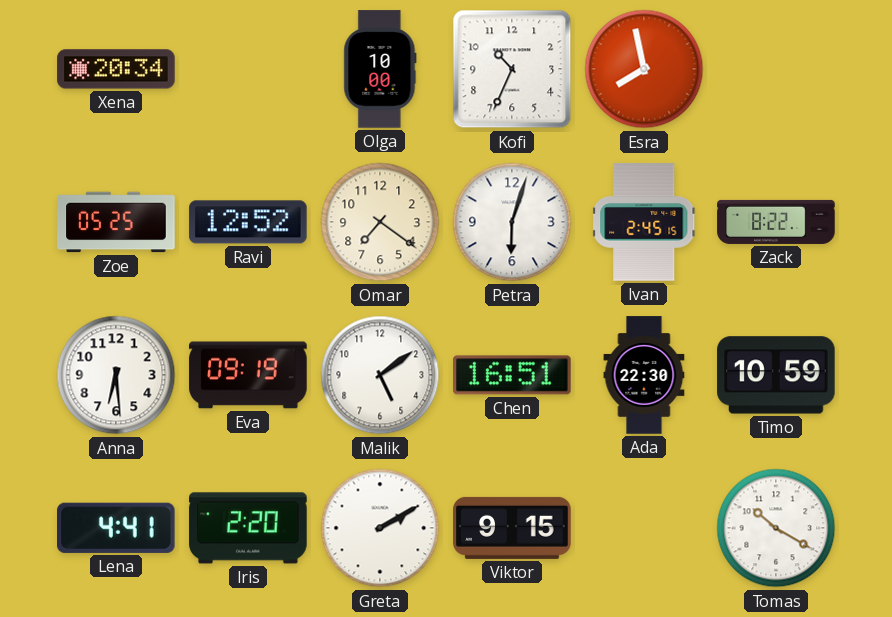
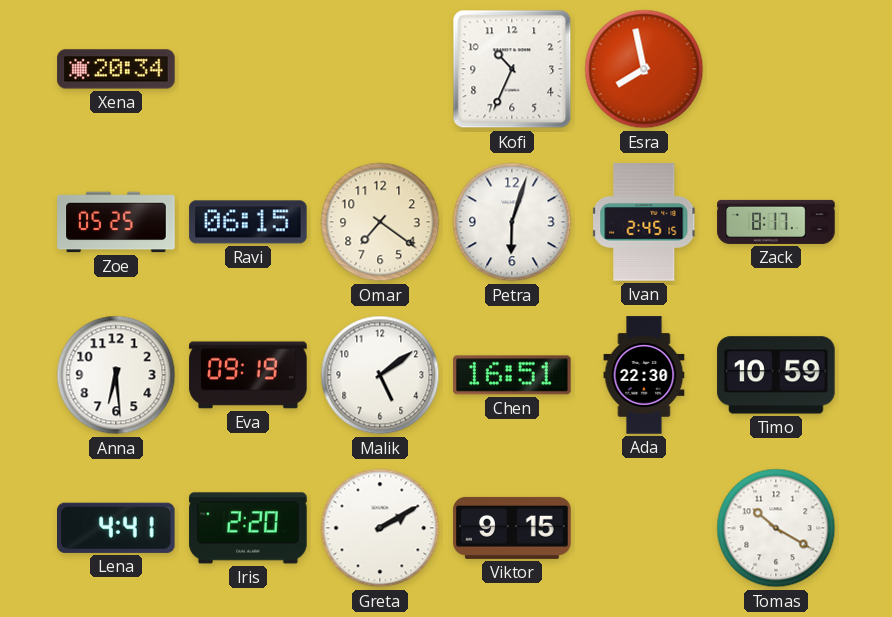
Olga: 10:00 -> none
Ravi: 12:52 -> 06:15
Zack: 8:22 -> 8:17
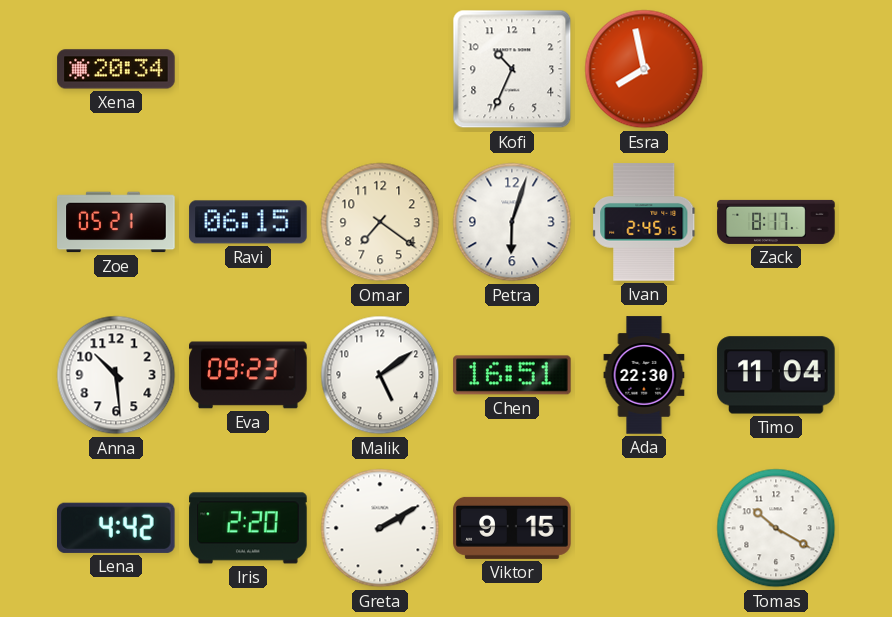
Zoe: 05:25 -> 05:21
Anna: 6:29 -> 10:29
Eva: 09:19 -> 09:23
Timo: 10:59 -> 11:04
Lena: 4:41 -> 4:42
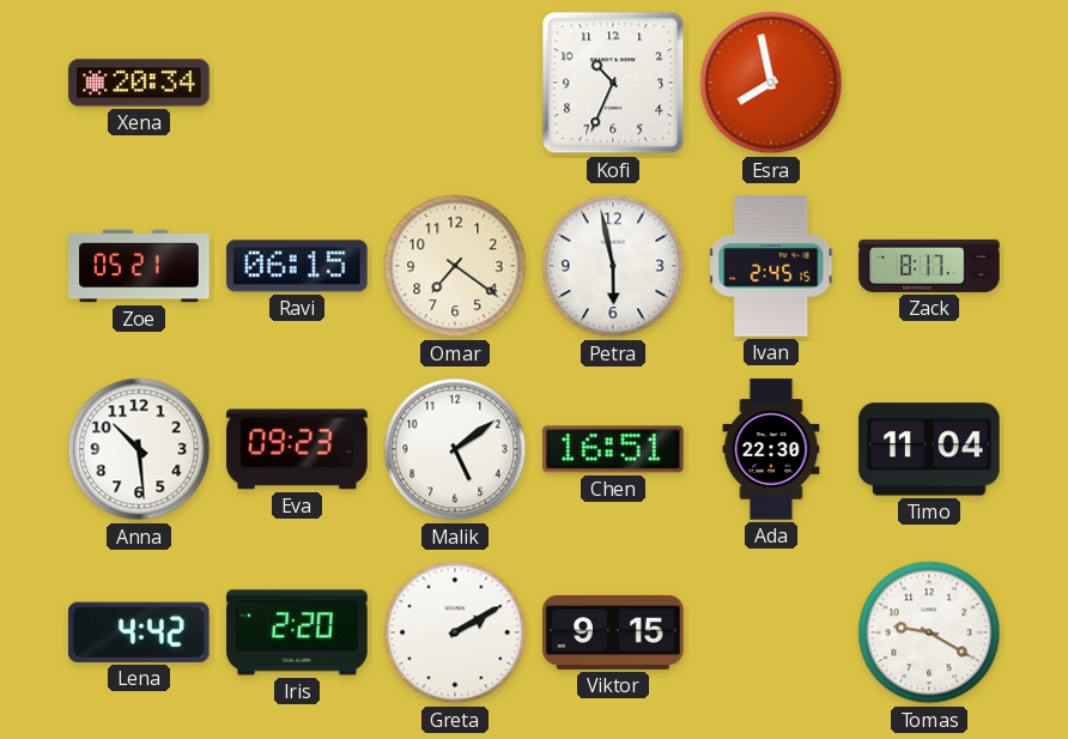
Petra: 6:03 -> 5:58
Tomas: 10:20 -> 9:20
